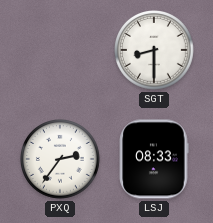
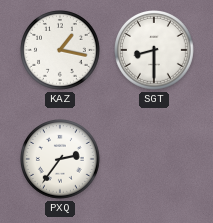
KAZ: none -> 1:17
LSJ: 08:33 -> none
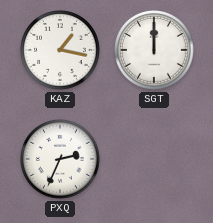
SGT: 8:30 -> 12:00
PXQ: 2:36 -> 2:34
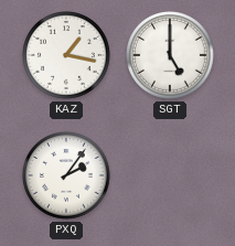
SGT: 12:00 -> 5:00
PXQ: 2:34 -> 2:06
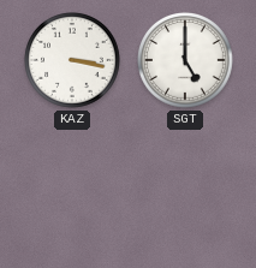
KAZ: 1:17 -> 3:17
PXQ: 2:06 -> none
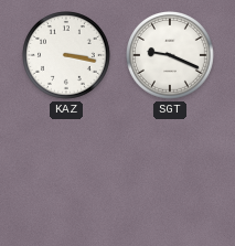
SGT: 5:00 -> 9:19
